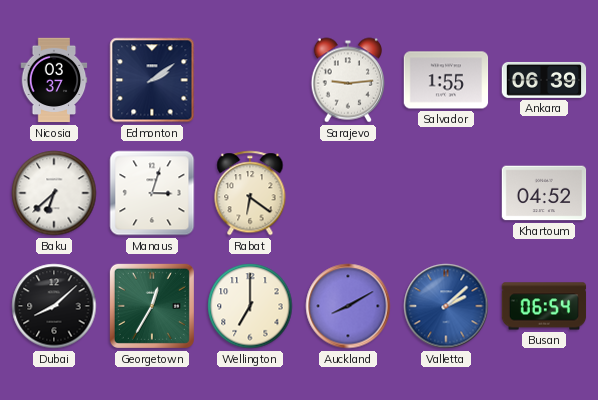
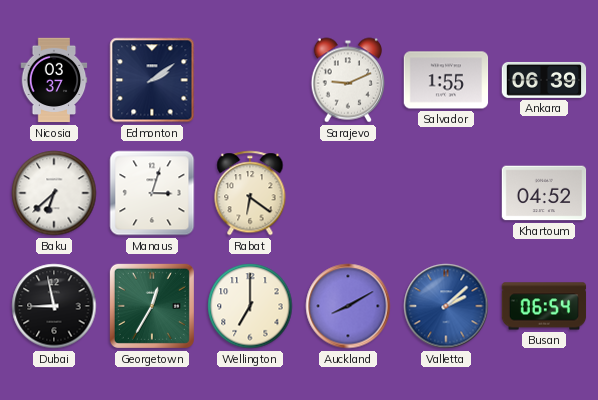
Sarajevo: 9:14 -> 9:11
Dubai: 8:08 -> 8:58
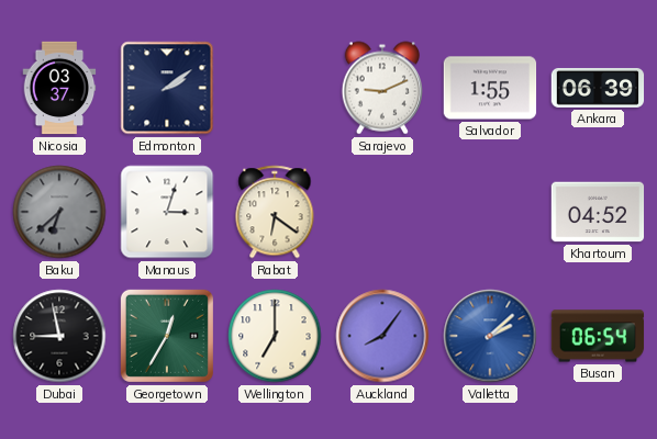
Baku dial: white -> grey
Auckland: 8:10 -> 8:06
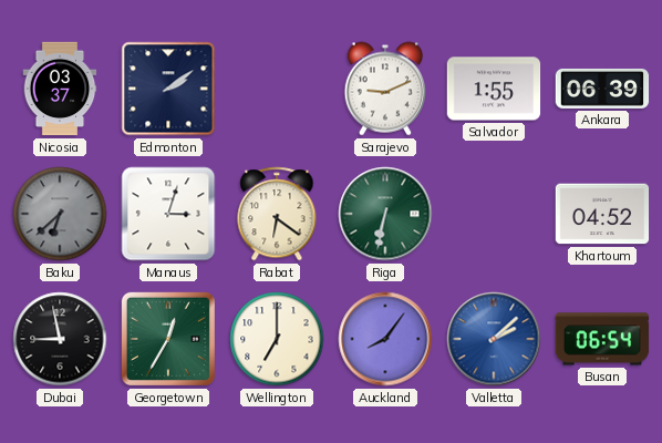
Riga: none -> 6:32
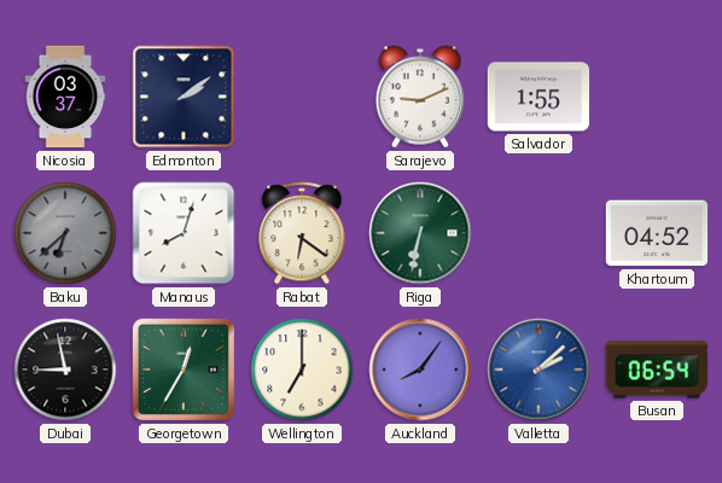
Ankara: 06:39 -> none
Manaus: 3:03 -> 8:03
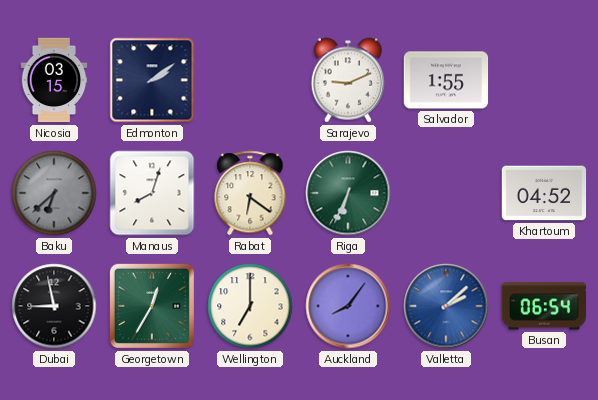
Nicosia: 03:37 -> 03:15
Riga: 6:32 -> 6:34
